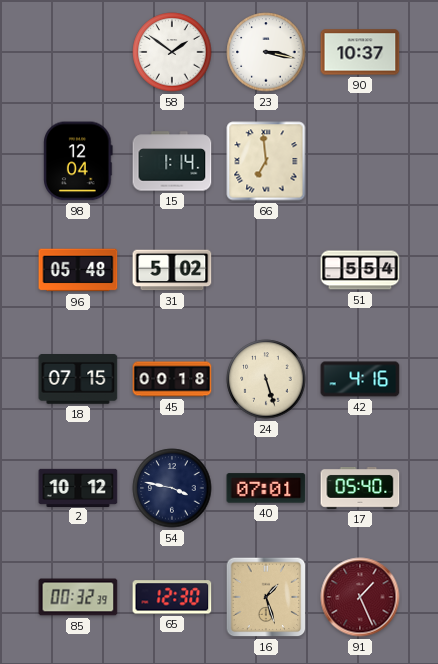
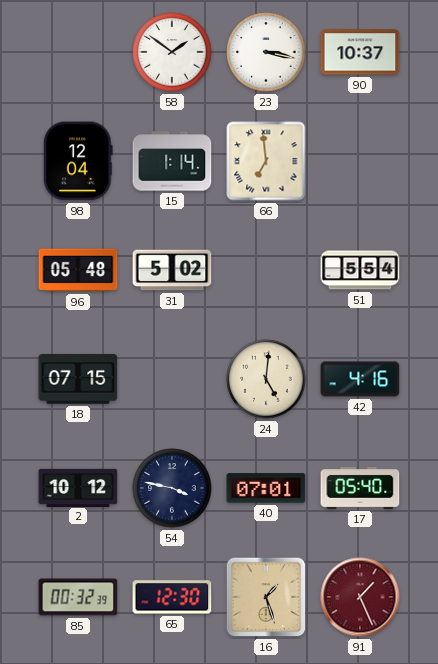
45: 00:18 -> none
24: 5:27 -> 5:01
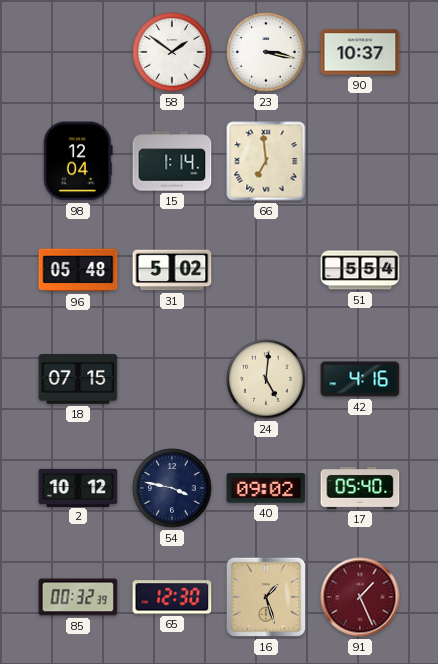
40: 07:01 -> 09:02
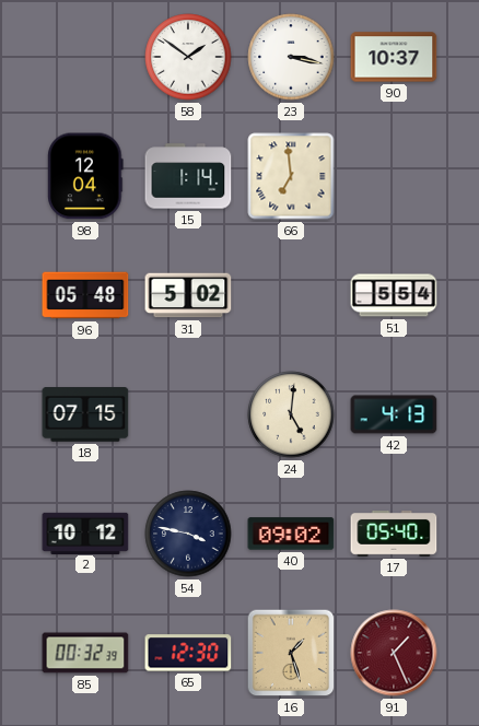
42: 4:16 -> 4:13
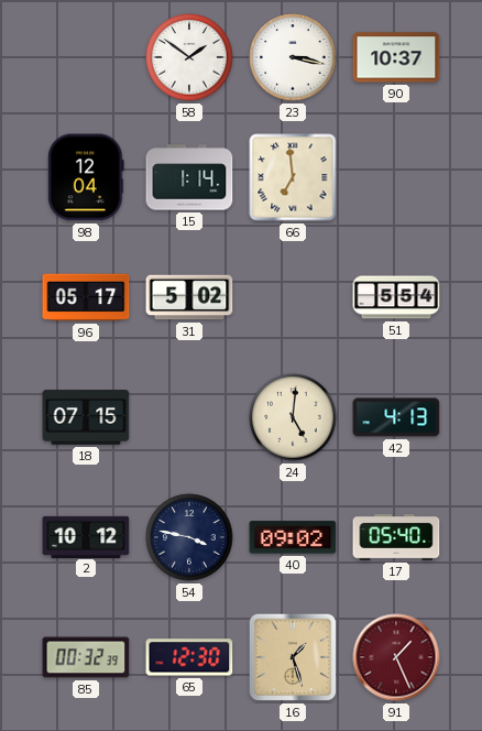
96: 05:48 -> 05:17
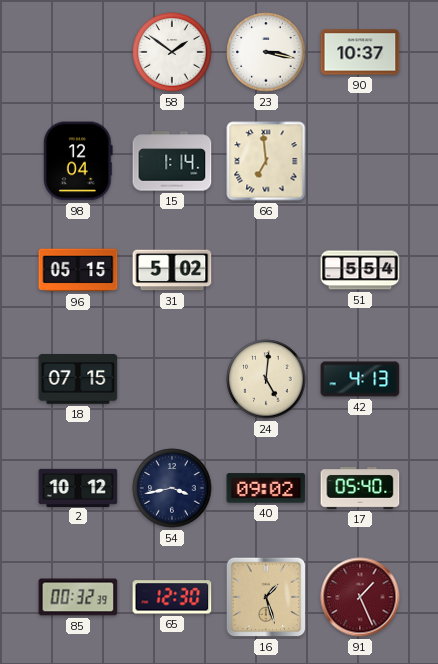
96: 05:17 -> 05:15
54: 3:47 -> 3:43
